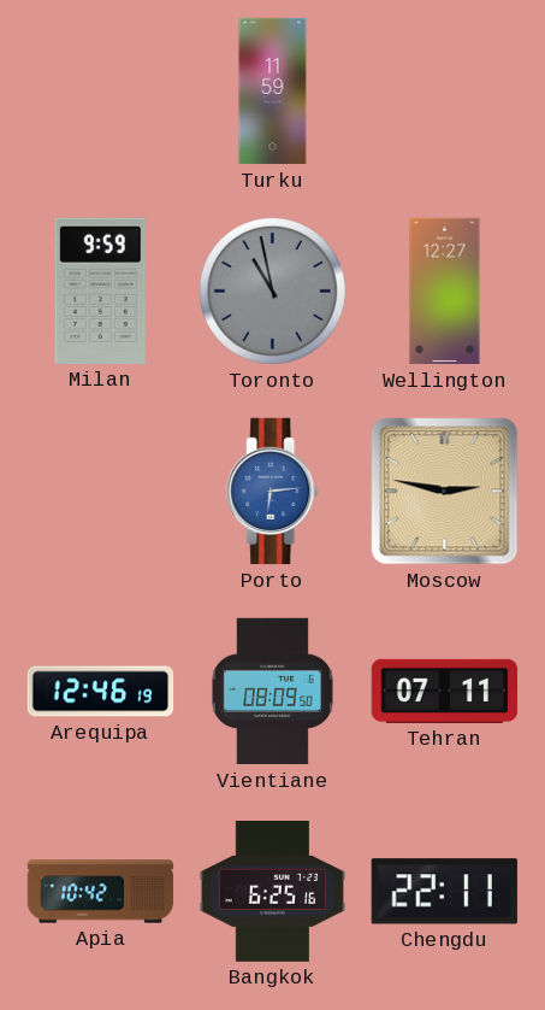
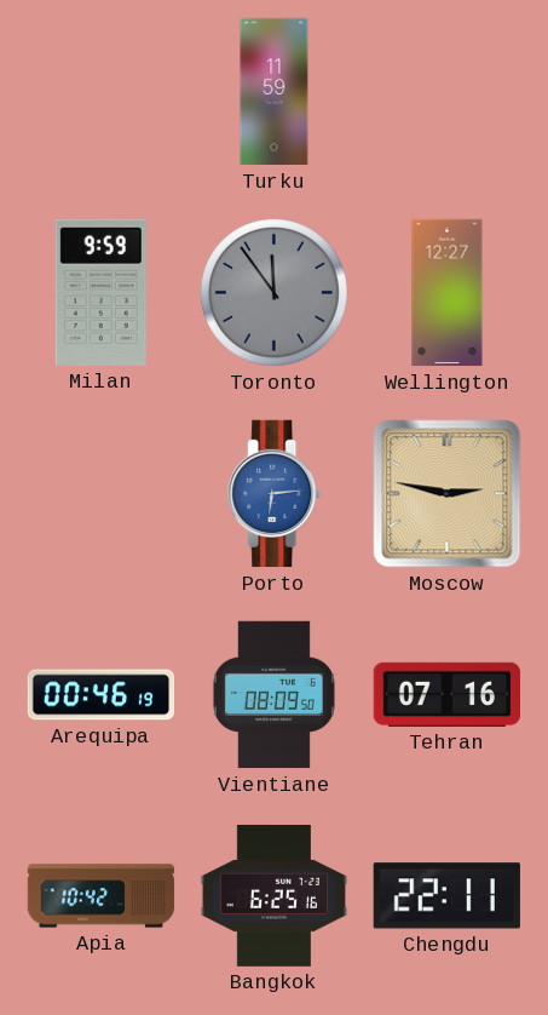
Toronto: 10:58 -> 11:54
Arequipa: 12:46 -> 00:46
Tehran: 07:11 -> 07:16
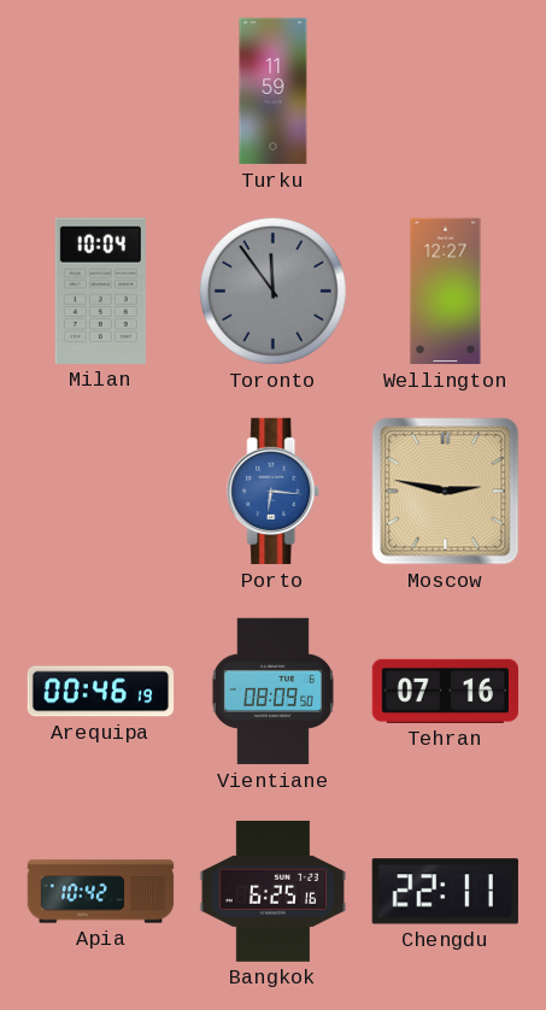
Milan: 9:59 -> 10:04
Porto: 6:14 -> 6:16
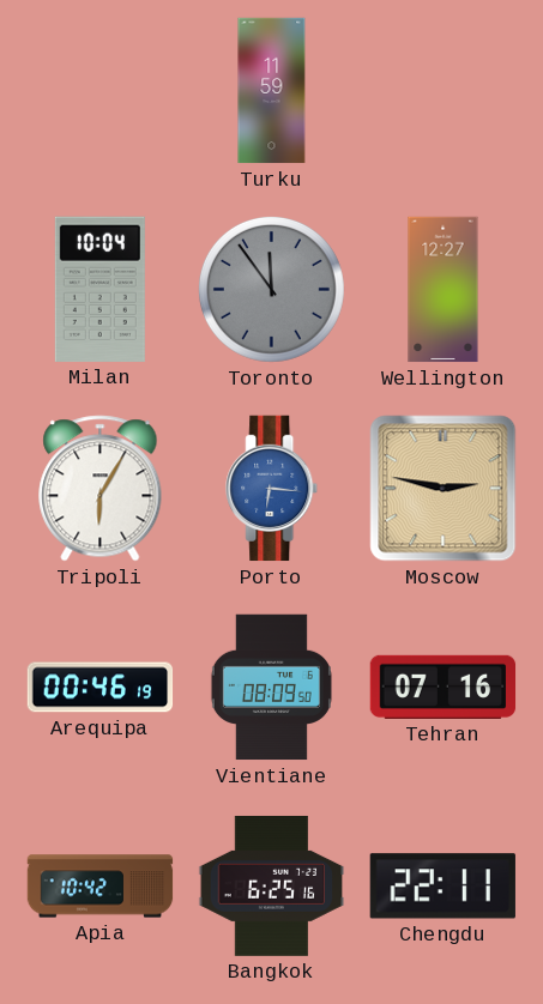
Tripoli: none -> 6:05
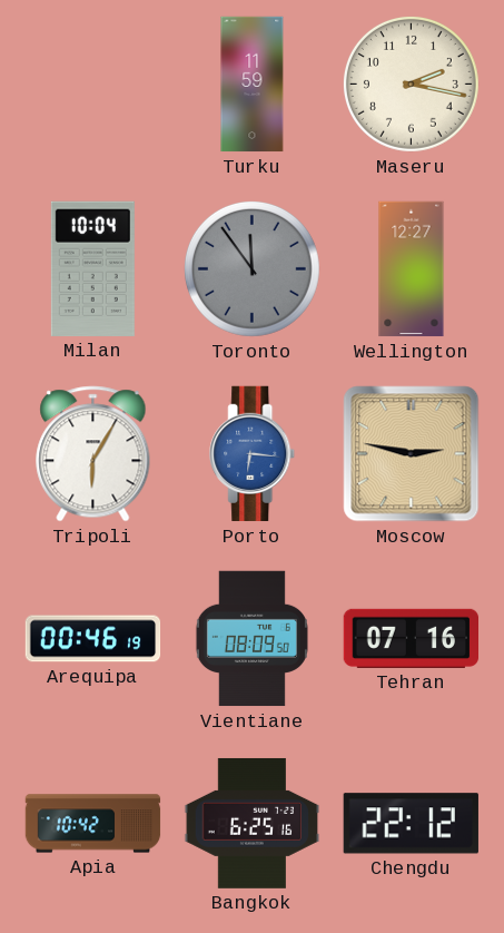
Maseru: none -> 2:17
Chengdu: 22:11 -> 22:12
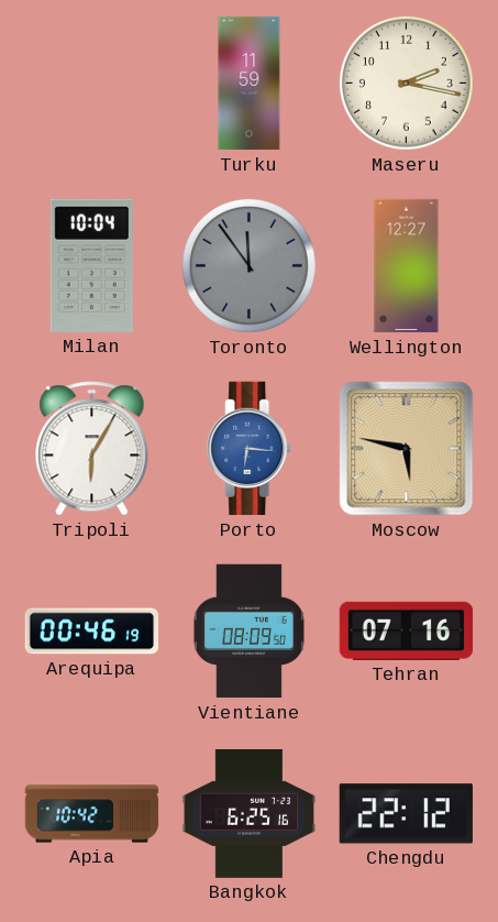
Moscow: 2:47 -> 5:47
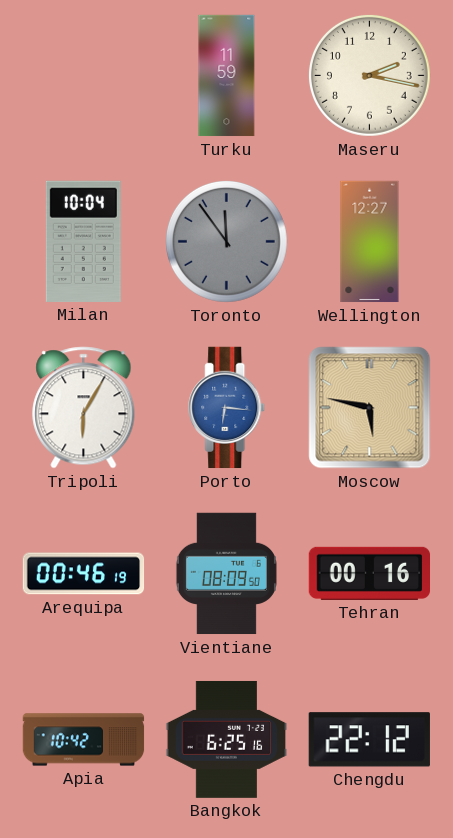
Tehran: 07:16 -> 00:16
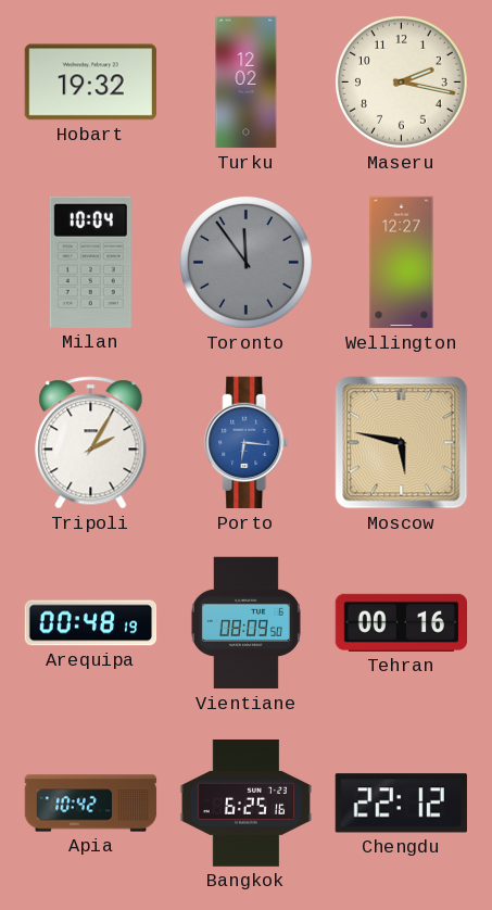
Hobart: none -> 19:32
Turku: 11:59 -> 12:02
Tripoli: 6:05 -> 2:05
Arequipa: 00:46 -> 00:48
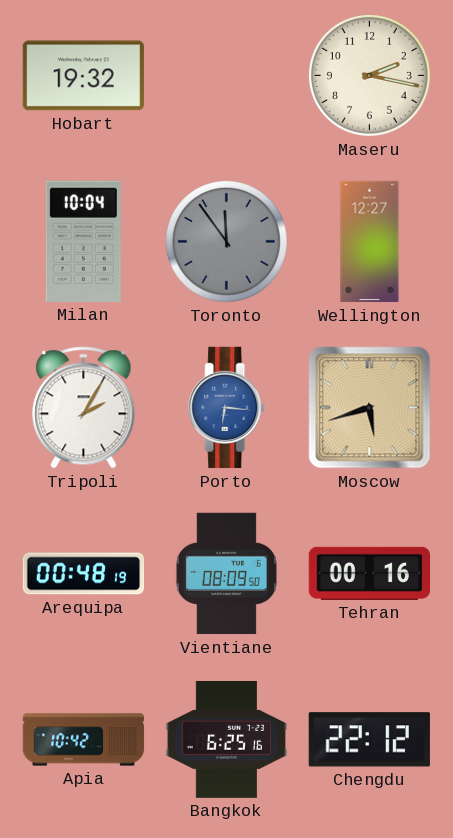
Turku: 12:02 -> none
Moscow: 5:47 -> 5:42
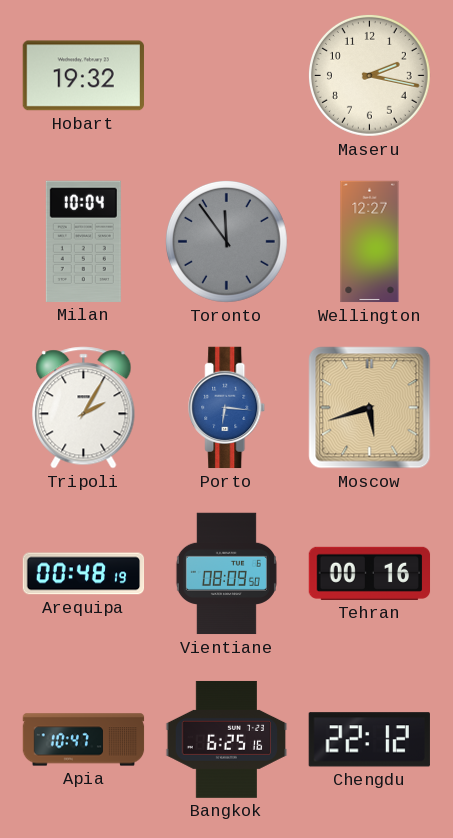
Apia: 10:42 -> 10:47
